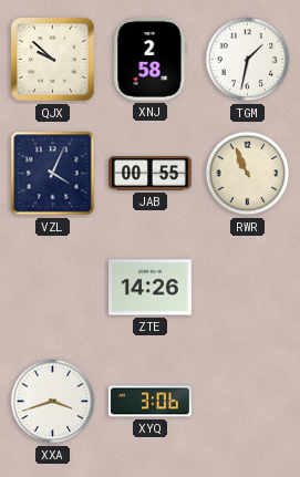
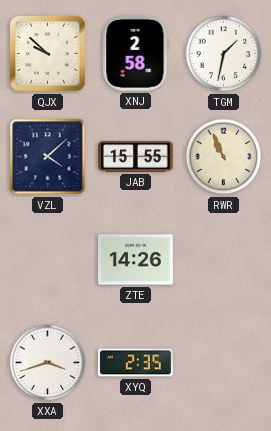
VZL: 4:04 -> 4:08
JAB: 00:55 -> 15:55
XYQ: 3:06 -> 2:35
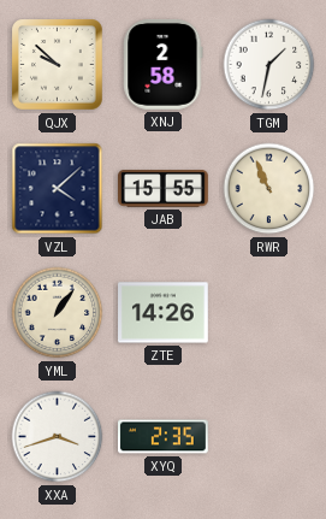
YML: none -> 1:06
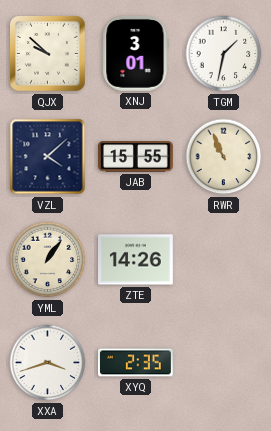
XNJ: 2:58 -> 3:01
